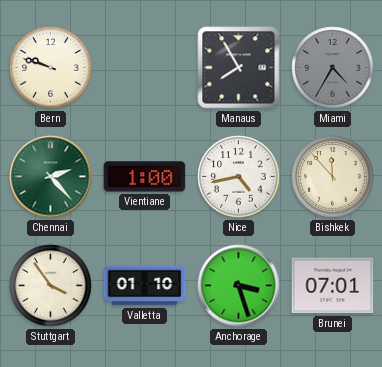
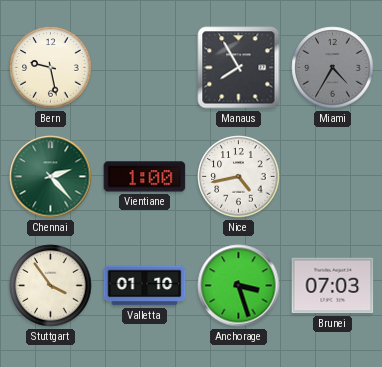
Bern: 9:48 -> 9:28
Bishkek: 11:53 -> none
Brunei: 07:01 -> 07:03
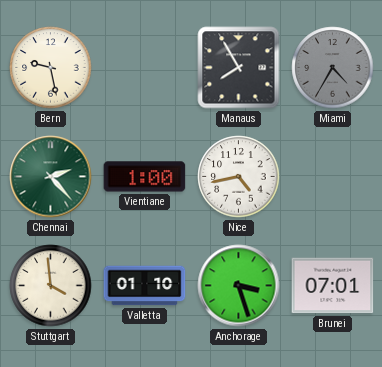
Stuttgart: 3:54 -> 3:59
Brunei: 07:03 -> 07:01
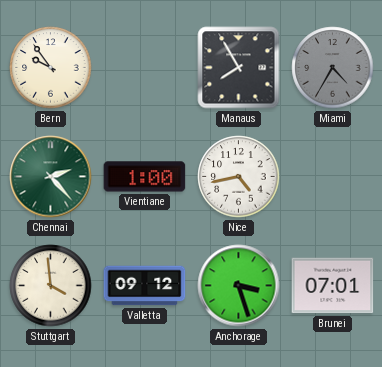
Bern: 9:28 -> 9:54
Valletta: 01:10 -> 09:12
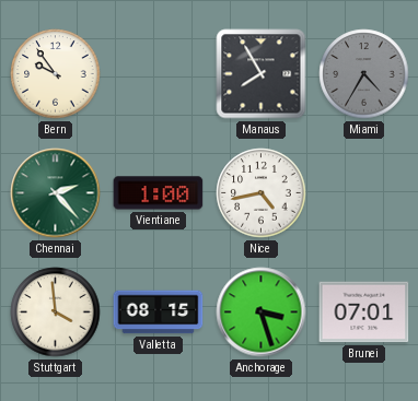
Valletta: 09:12 -> 08:15
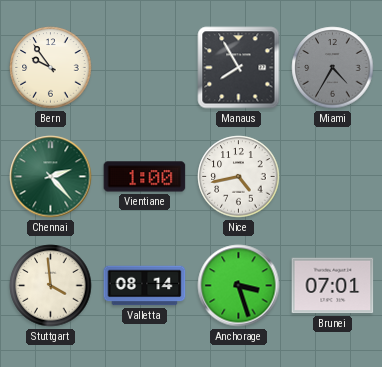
Valletta: 08:15 -> 08:14
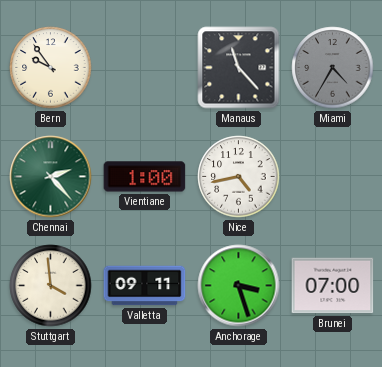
Manaus: 7:55 -> 11:23
Valletta: 08:14 -> 09:11
Brunei: 07:01 -> 07:00
